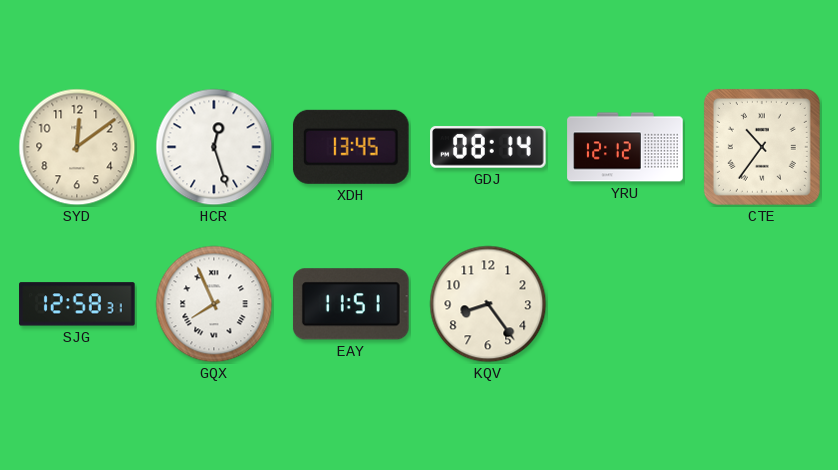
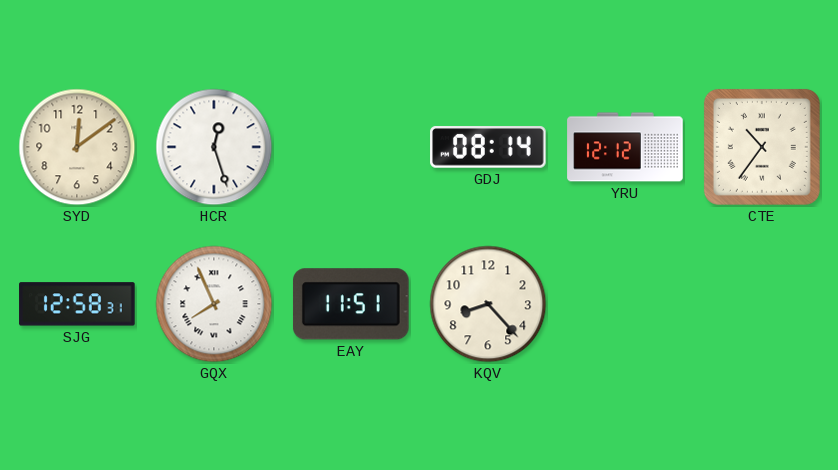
XDH: 13:45 -> none
KQV: 8:24 -> 8:23
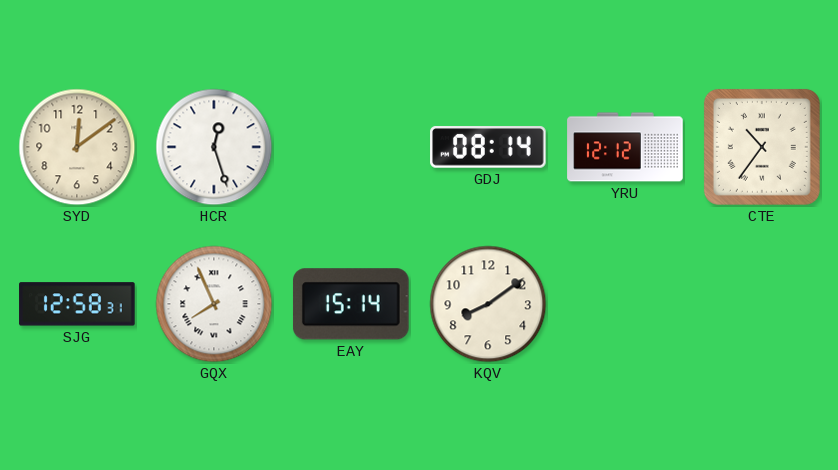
EAY: 11:51 -> 15:14
KQV: 8:23 -> 8:09
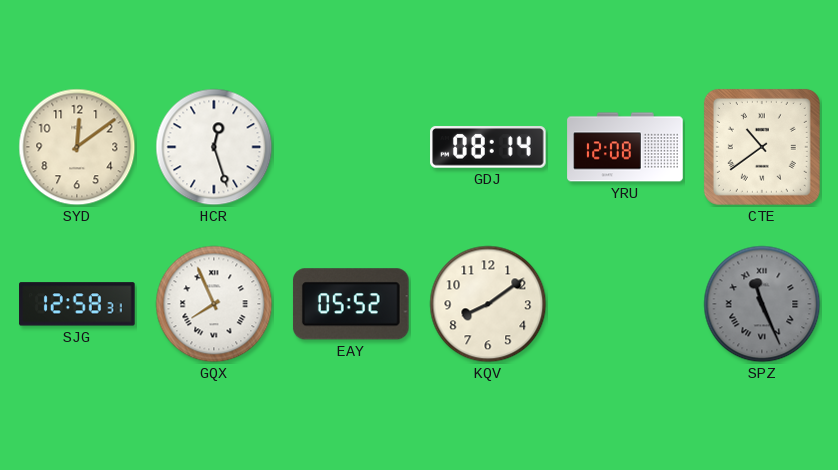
YRU: 12:12 -> 12:08
CTE: 10:36 -> 10:39
EAY: 15:14 -> 05:52
SPZ: none -> 11:26
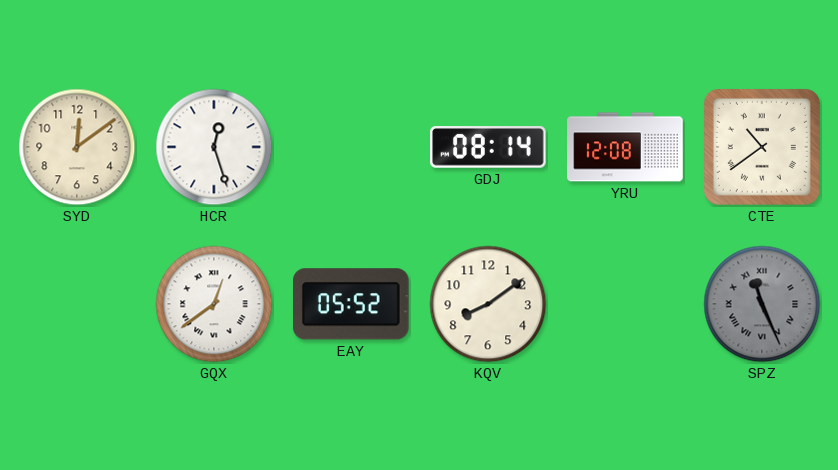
SJG: 12:58 -> none
GQX: 7:56 -> 12:39
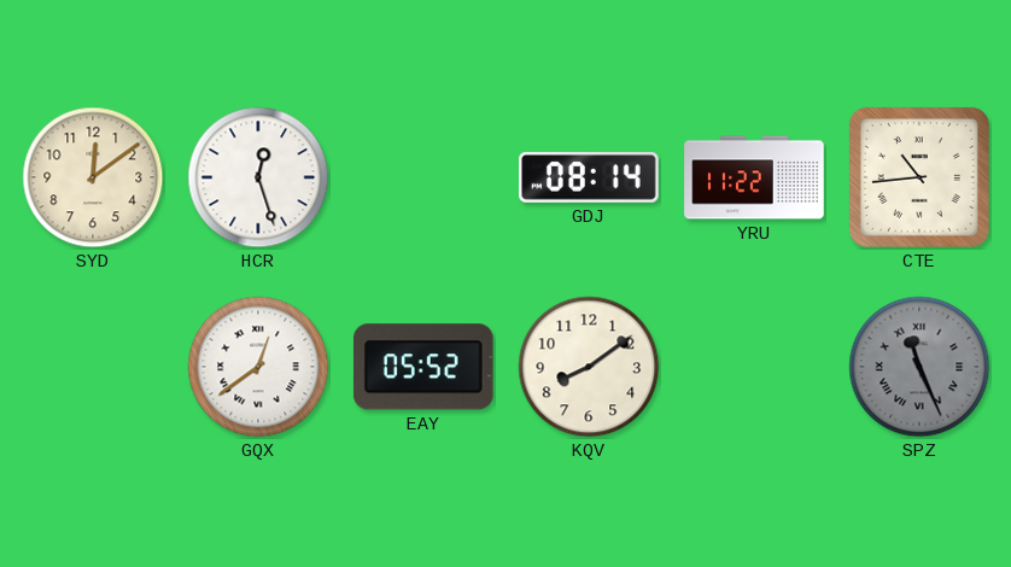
YRU: 12:08 -> 11:22
CTE: 10:39 -> 10:44
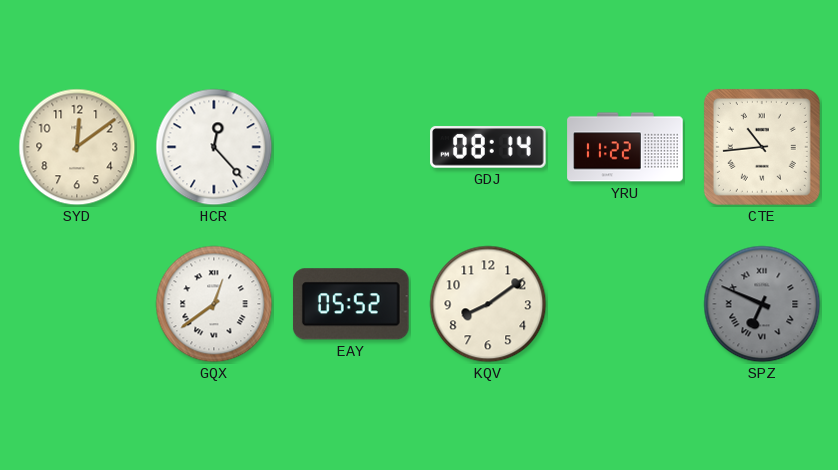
HCR: 12:27 -> 12:23
SPZ: 11:26 -> 6:49
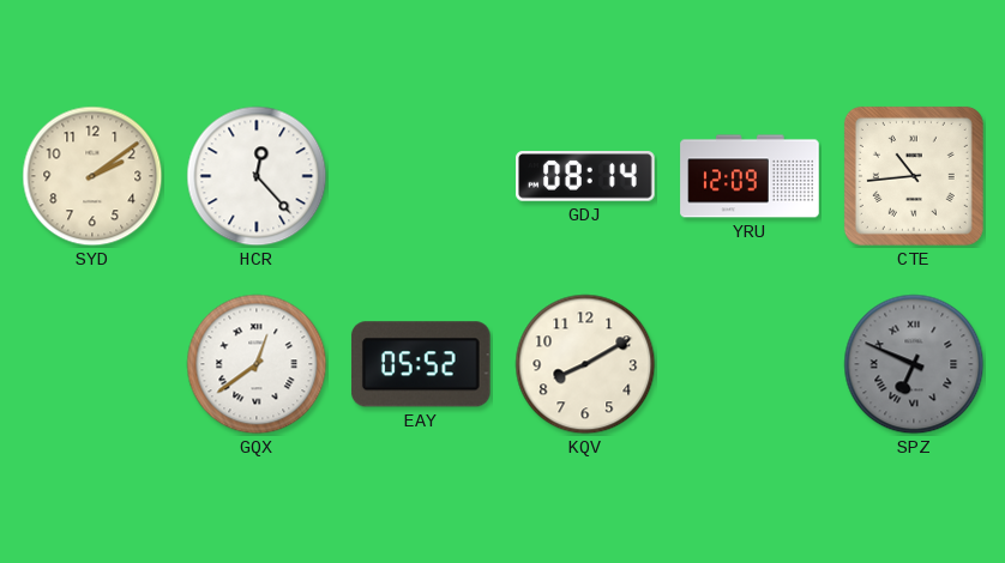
SYD: 12:09 -> 2:09
YRU: 11:22 -> 12:09
KQV: 8:09 -> 8:10
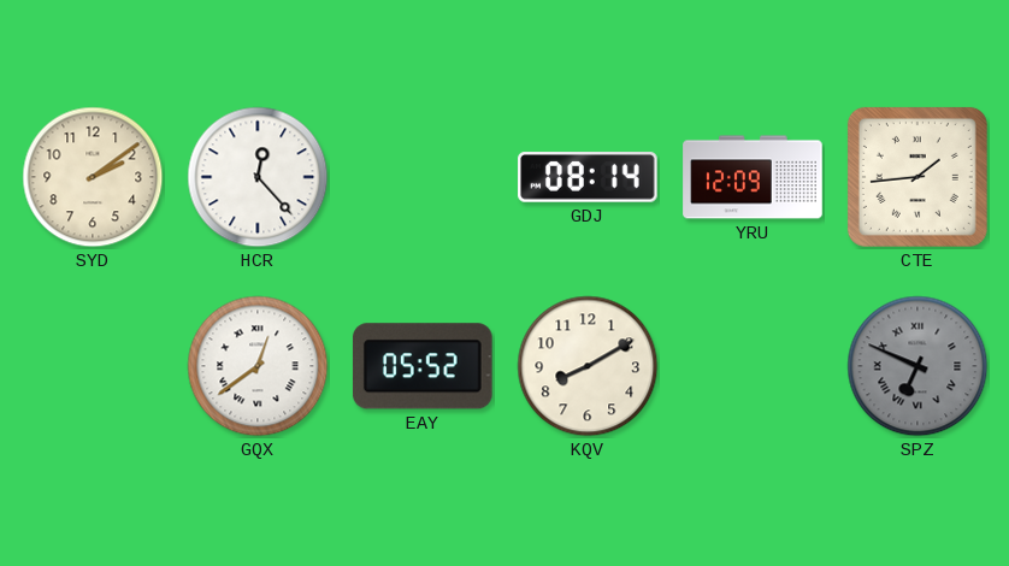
CTE: 10:44 -> 1:44
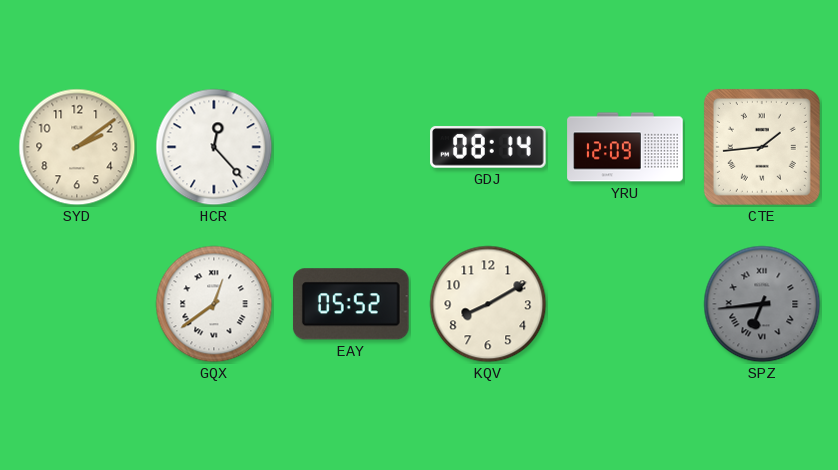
SPZ: 6:49 -> 6:44
